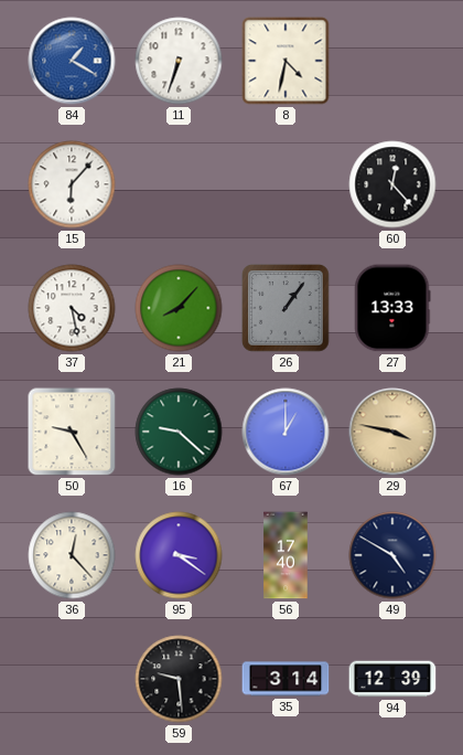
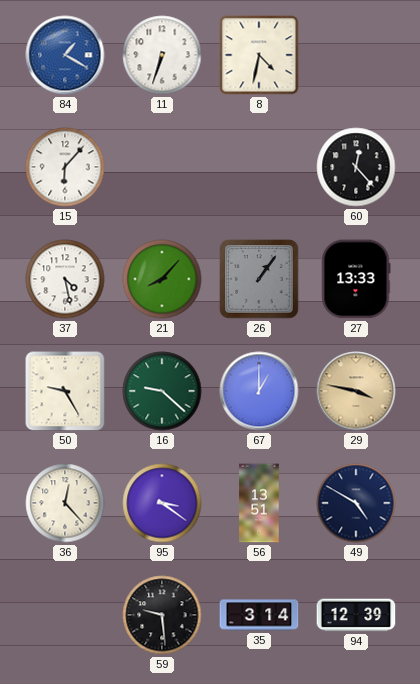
56: 17:40 -> 13:51
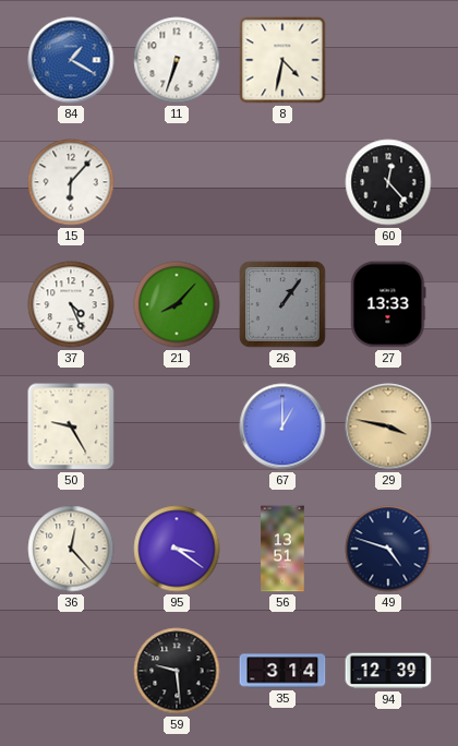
37: 4:28 -> 4:26
16: 9:22 -> none
49: 4:50 -> 4:48
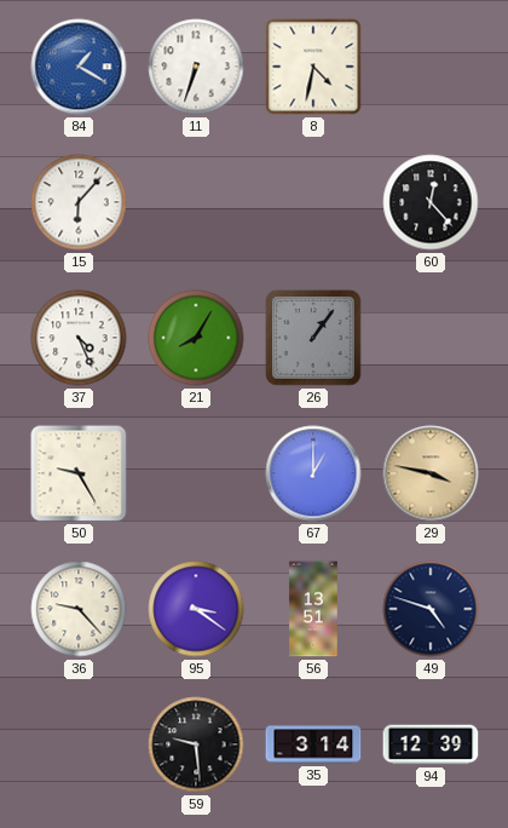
21: 8:07 -> 8:05
27: 13:33 -> none
36: 12:23 -> 9:23
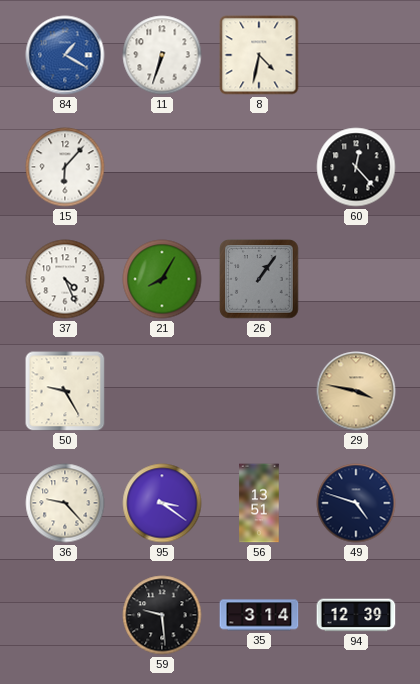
67: 1:00 -> none
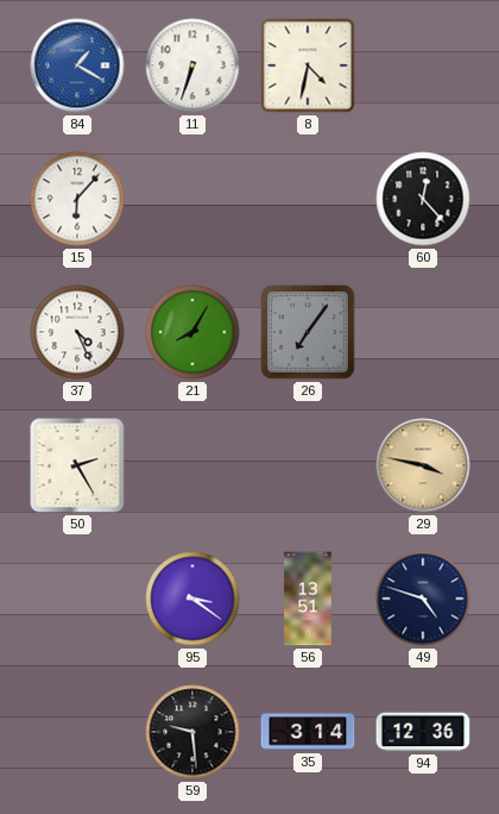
26: 1:06 -> 7:06
50: 9:25 -> 2:25
36: 9:23 -> none
94: 12:39 -> 12:36
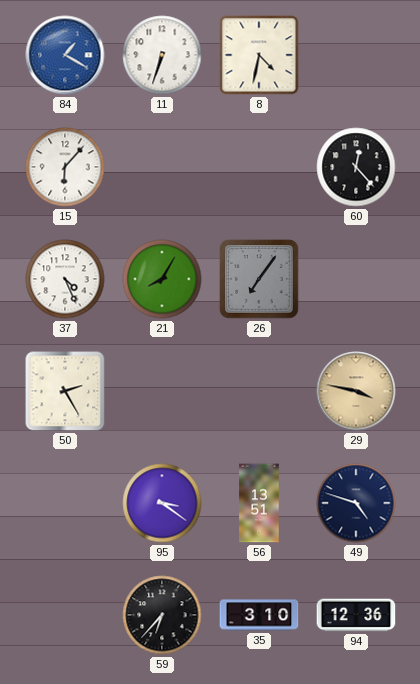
59: 9:29 -> 6:37
35: 3:14 -> 3:10
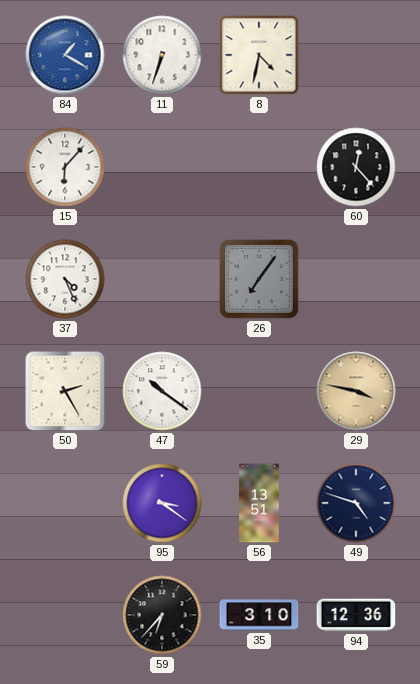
21: 8:05 -> none
47: none -> 10:21
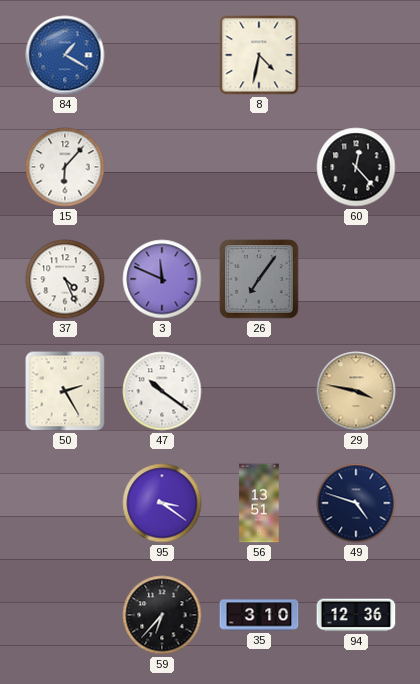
11: 6:33 -> none
3: none -> 11:49
